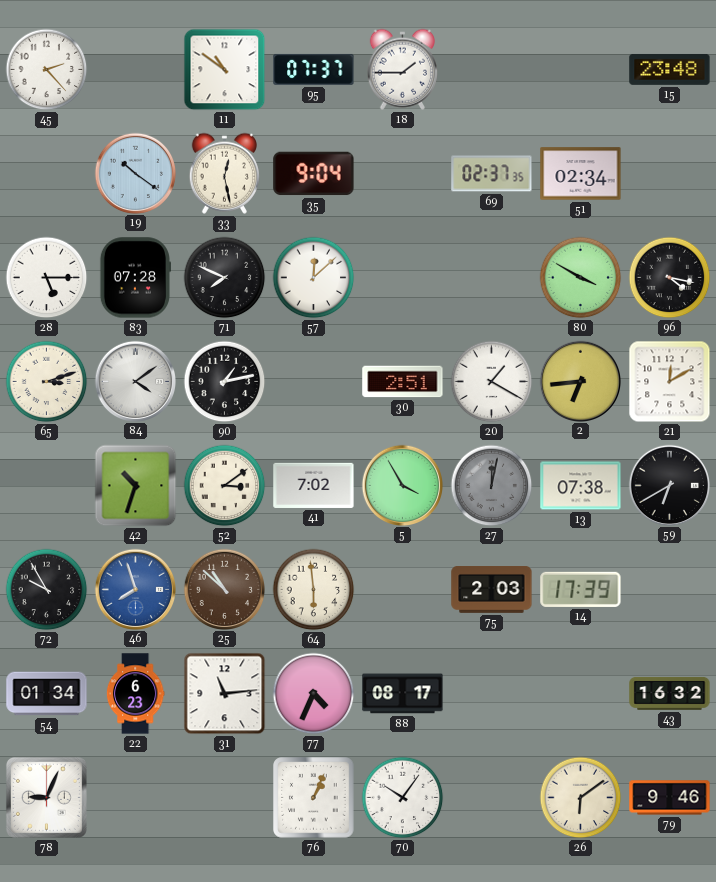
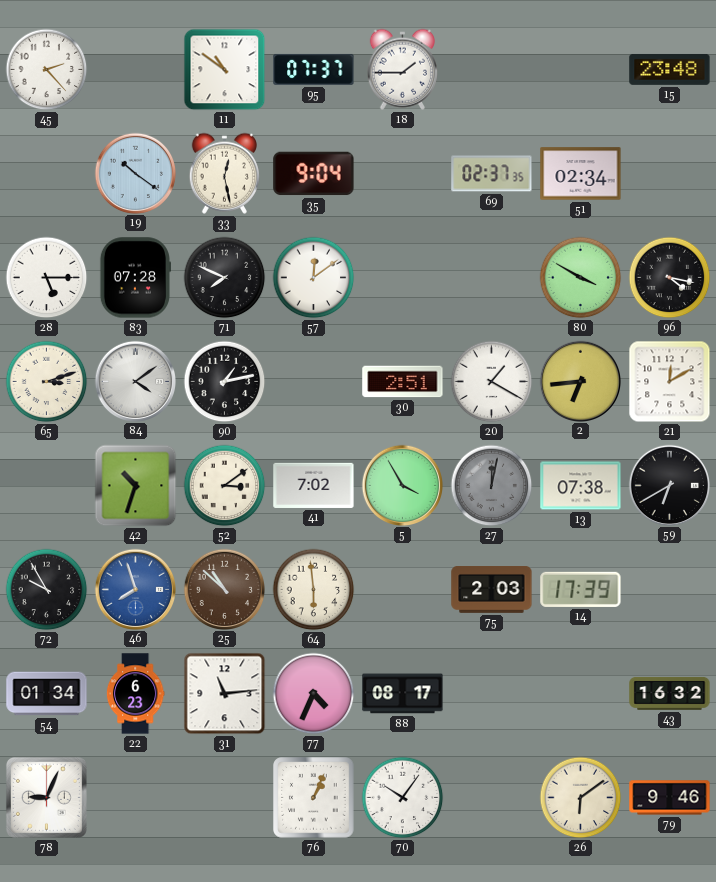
57: 12:08 -> 12:09
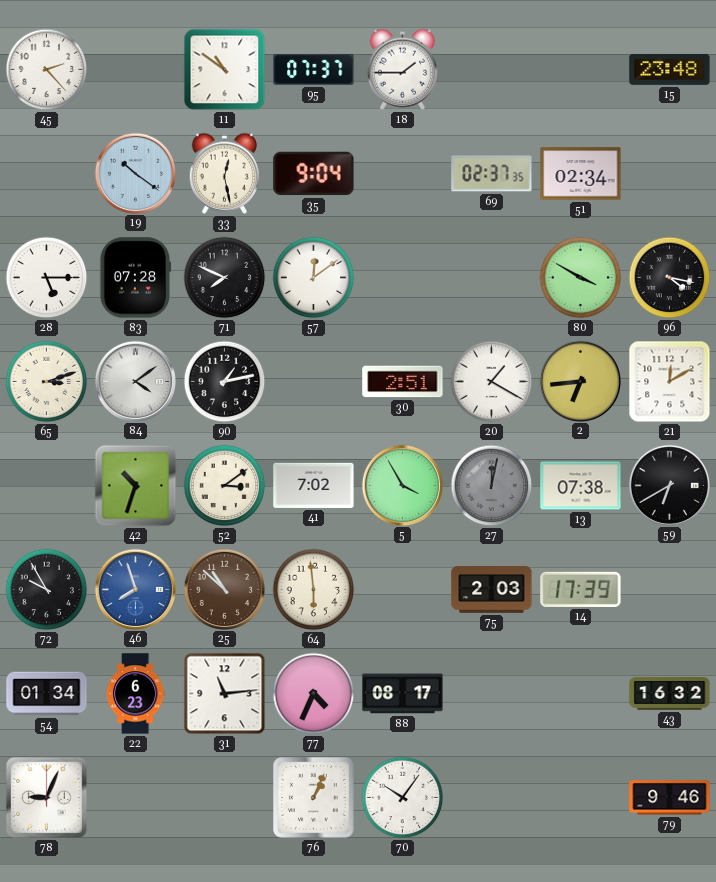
26: 6:09 -> none
